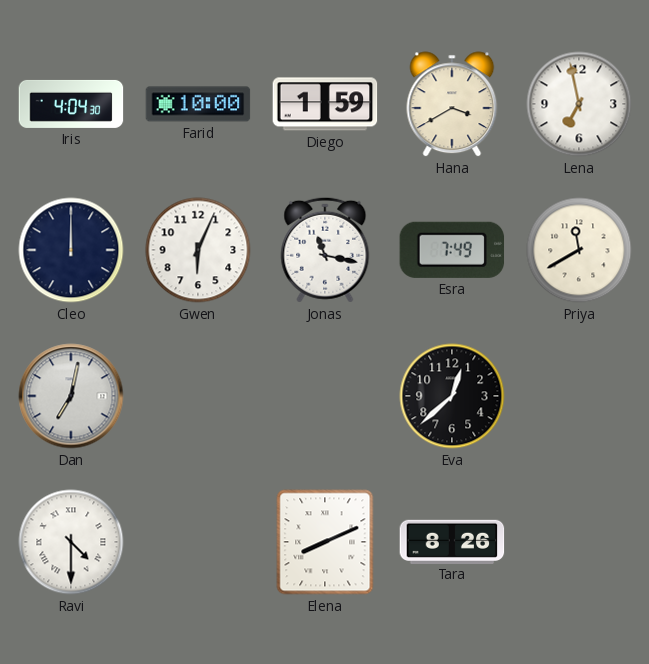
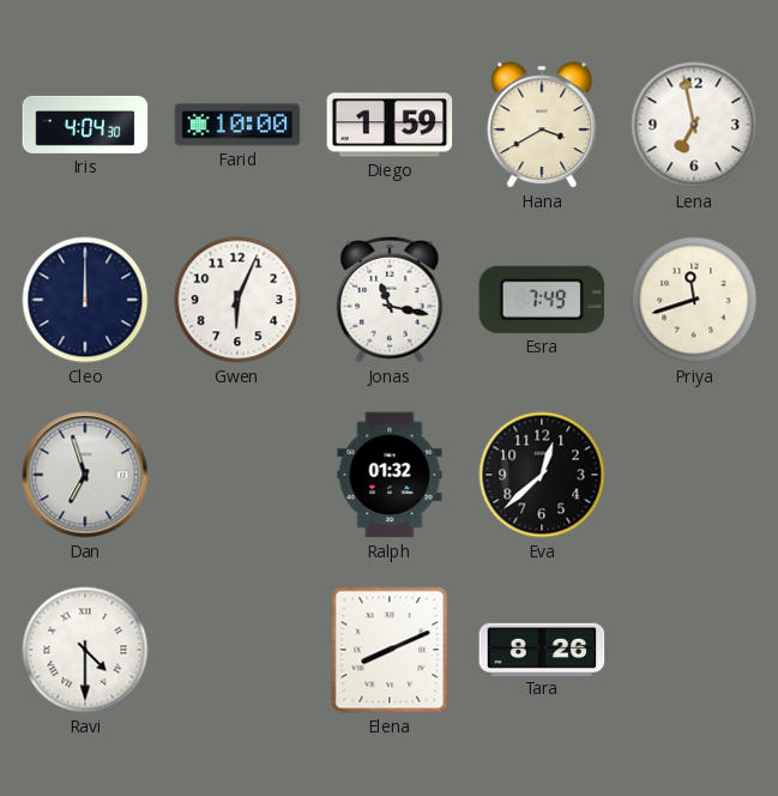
Priya: 11:40 -> 11:42
Dan: 7:02 -> 6:57
Ralph: none -> 01:32
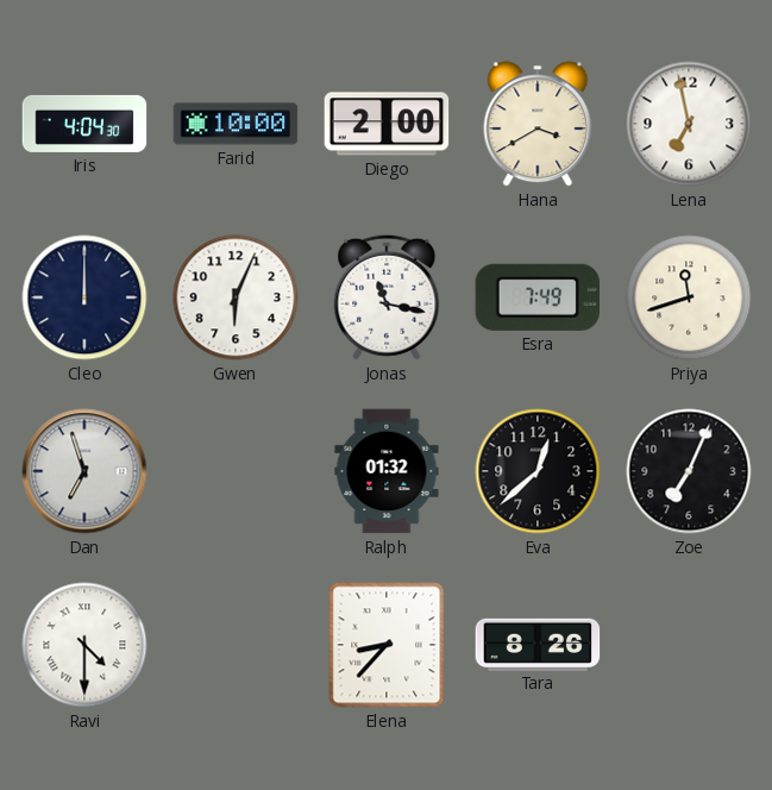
Diego: 1:59 -> 2:00
Zoe: none -> 7:04
Elena: 8:11 -> 8:37
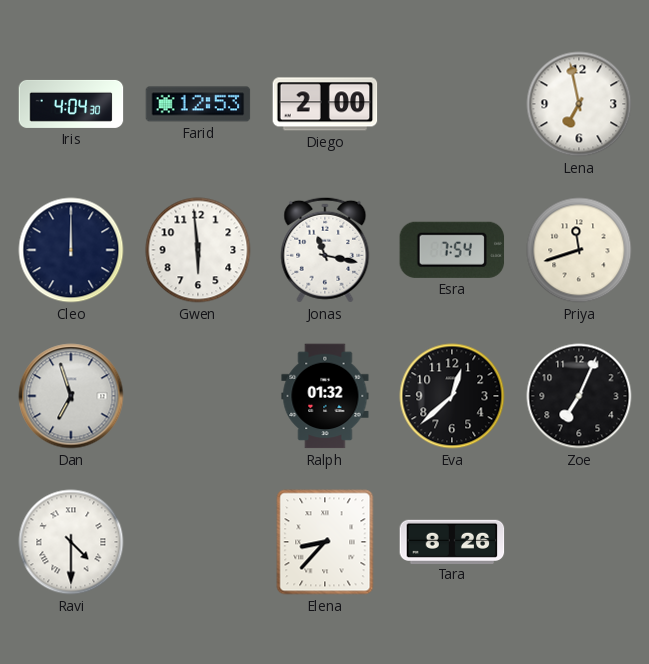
Farid: 10:00 -> 12:53
Hana: 3:40 -> none
Gwen: 6:04 -> 5:59
Esra: 7:49 -> 7:54
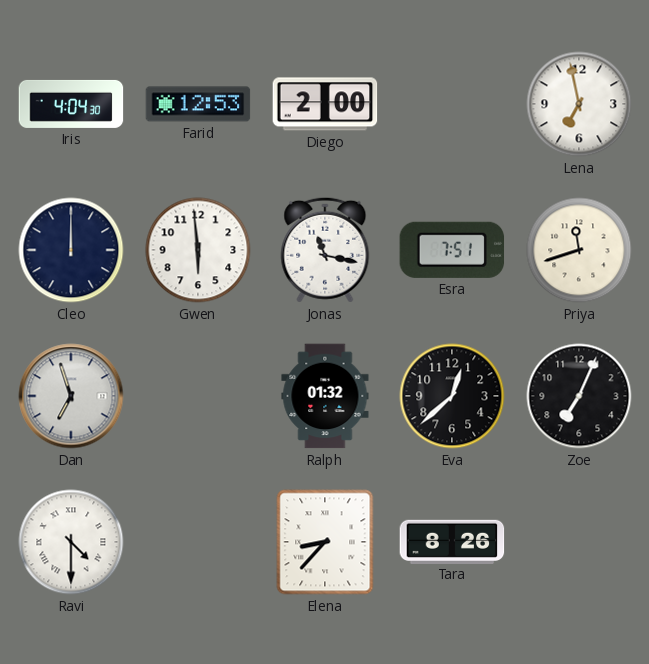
Esra: 7:54 -> 7:51
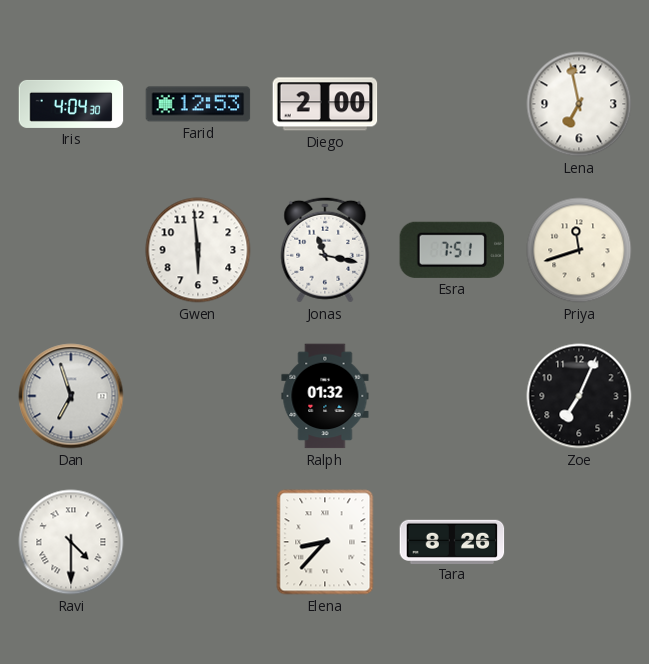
Cleo: 12:00 -> none
Eva: 12:38 -> none
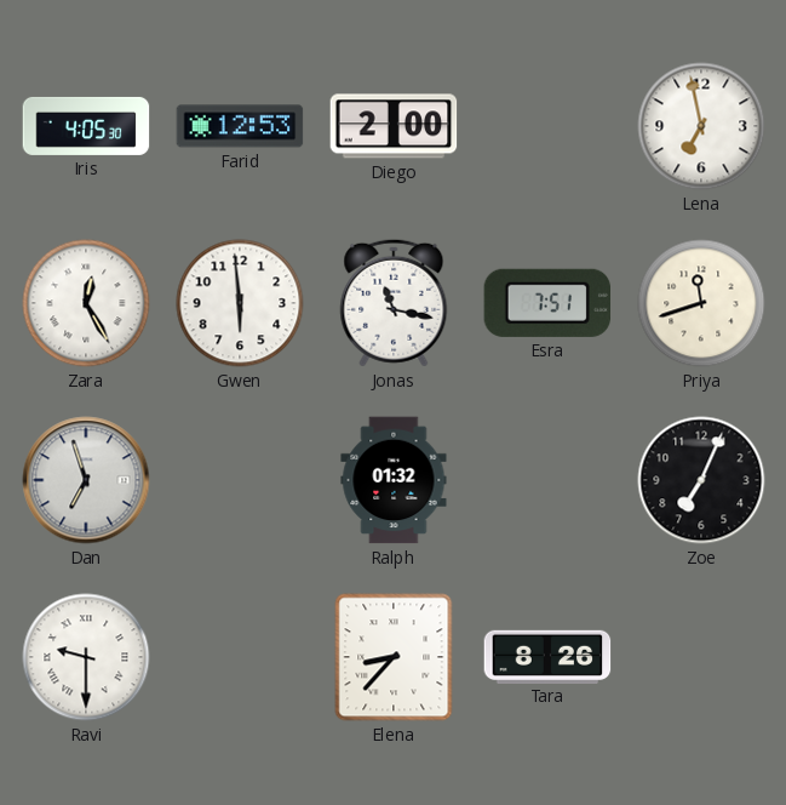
Iris: 4:04 -> 4:05
Zara: none -> 12:25
Ravi: 4:30 -> 9:30
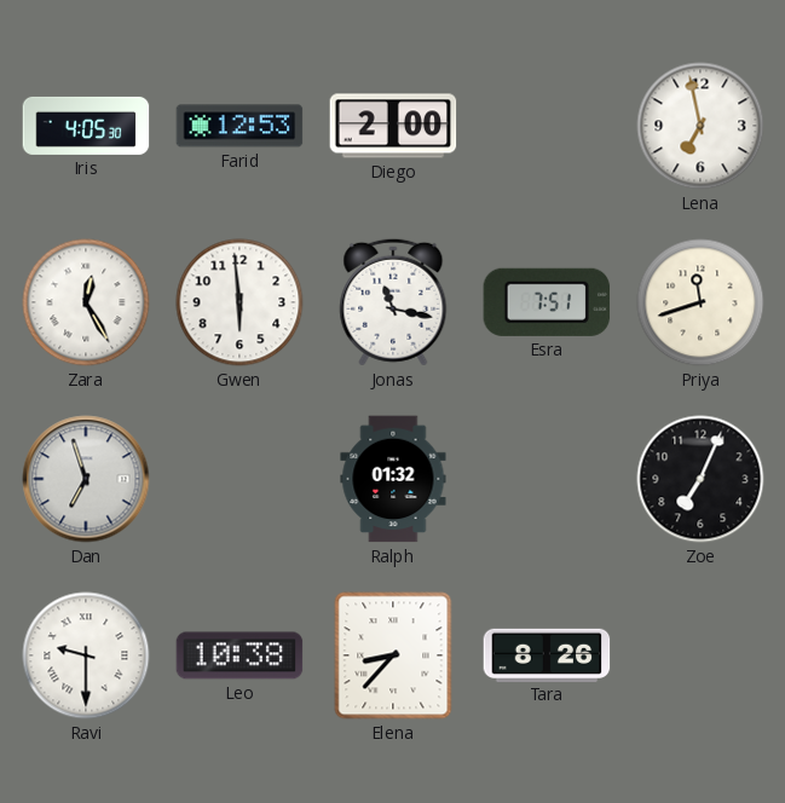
Leo: none -> 10:38
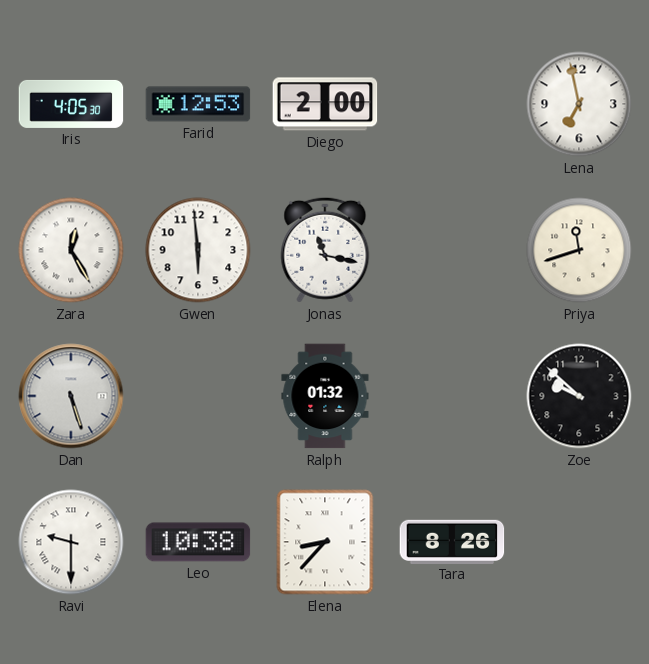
Esra: 7:51 -> none
Dan: 6:57 -> 5:27
Zoe: 7:04 -> 9:52
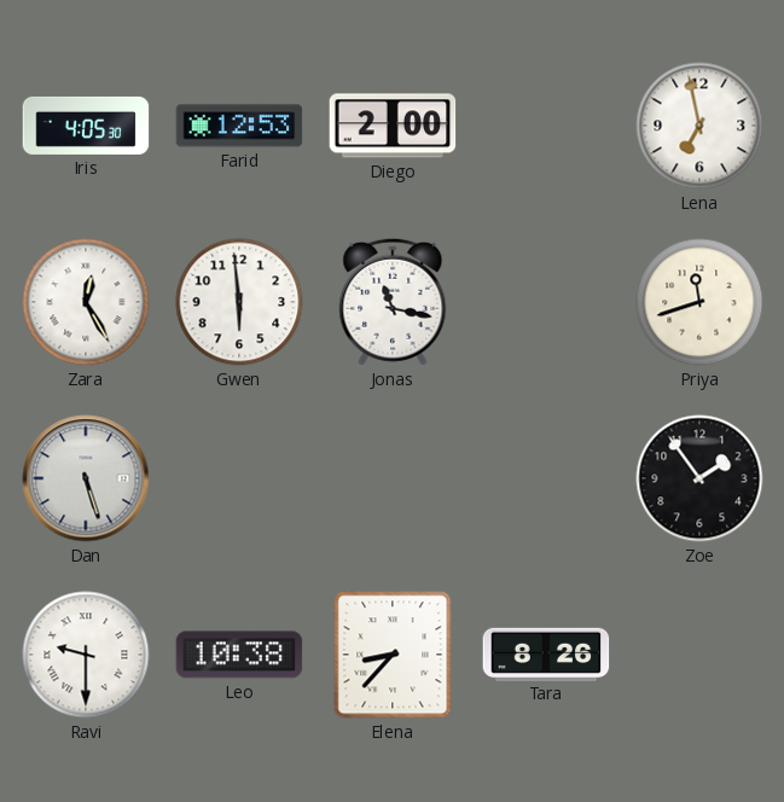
Ralph: 01:32 -> none
Zoe: 9:52 -> 1:54
